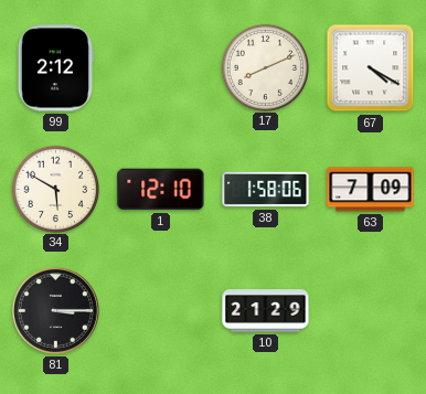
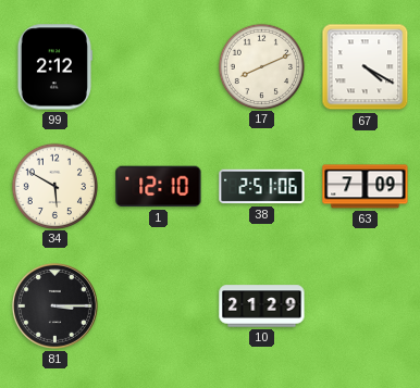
38: 1:58 -> 2:51
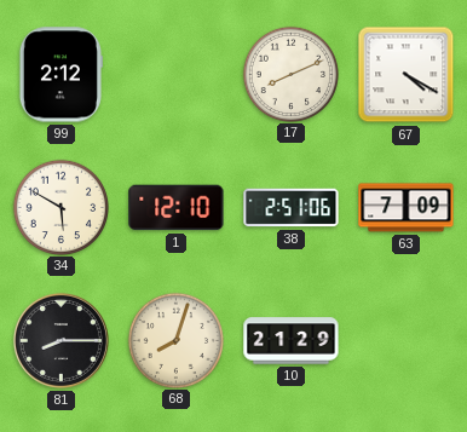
81: 3:15 -> 8:15
68: none -> 8:03
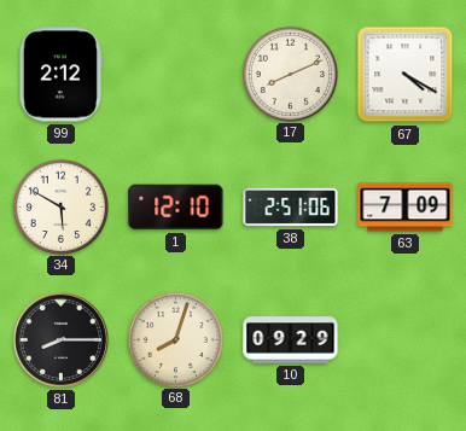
10: 21:29 -> 09:29
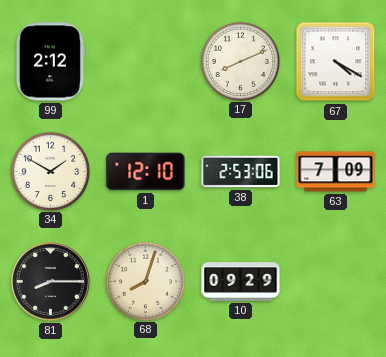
34: 5:50 -> 1:50
38: 2:51 -> 2:53
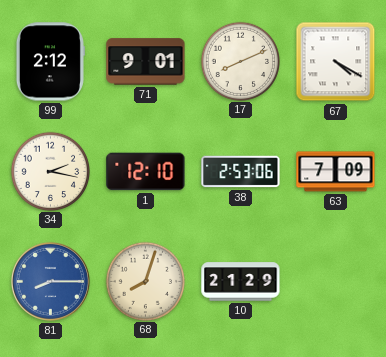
71: none -> 9:01
34: 1:50 -> 2:17
81 dial: black -> blue
10: 09:29 -> 21:29
